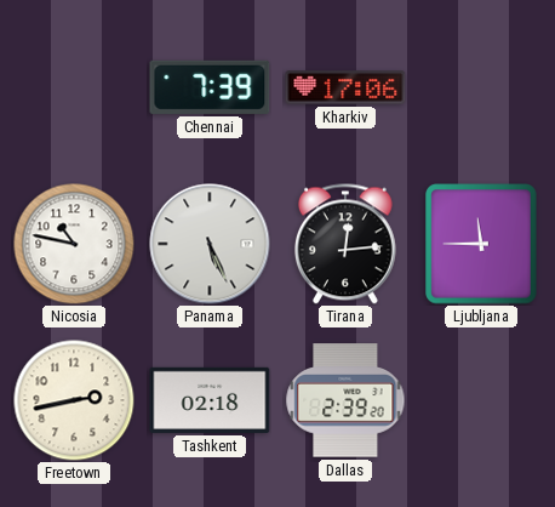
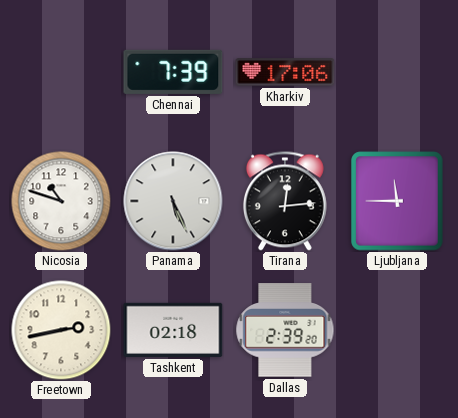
Nicosia: 10:47 -> 10:48
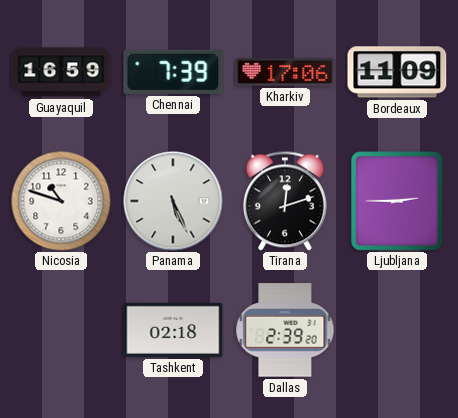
Guayaquil: none -> 16:59
Bordeaux: none -> 11:09
Tirana: 12:14 -> 12:12
Ljubljana: 11:45 -> 2:45
Freetown: 2:43 -> none
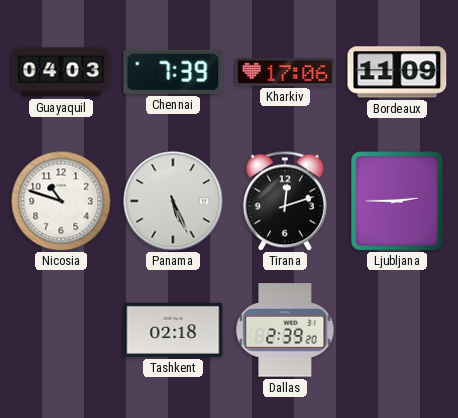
Guayaquil: 16:59 -> 04:03
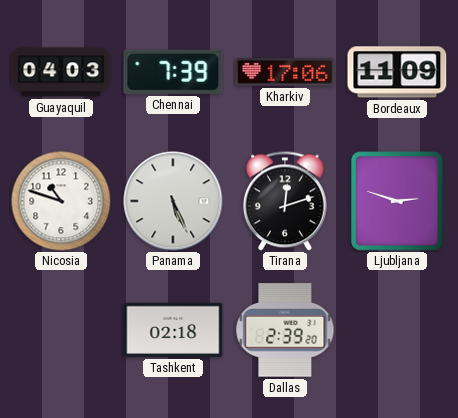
Ljubljana: 2:45 -> 2:48
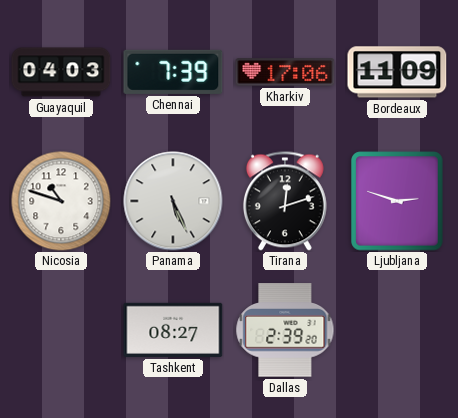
Tashkent: 02:18 -> 08:27
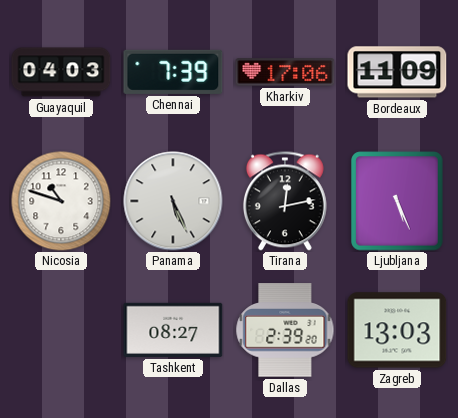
Tirana: 12:12 -> 12:13
Ljubljana: 2:48 -> 5:26
Zagreb: none -> 13:03
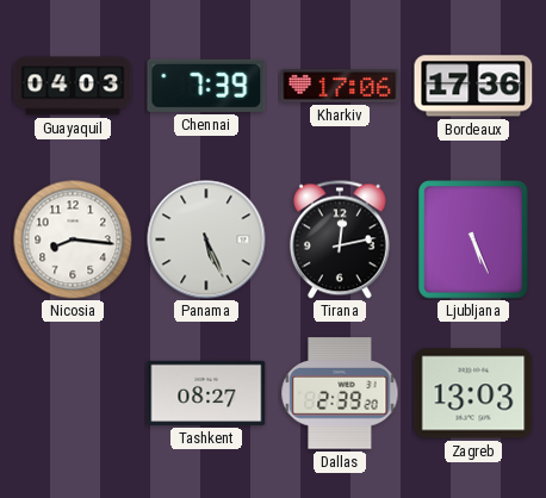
Bordeaux: 11:09 -> 17:36
Nicosia: 10:48 -> 8:16
